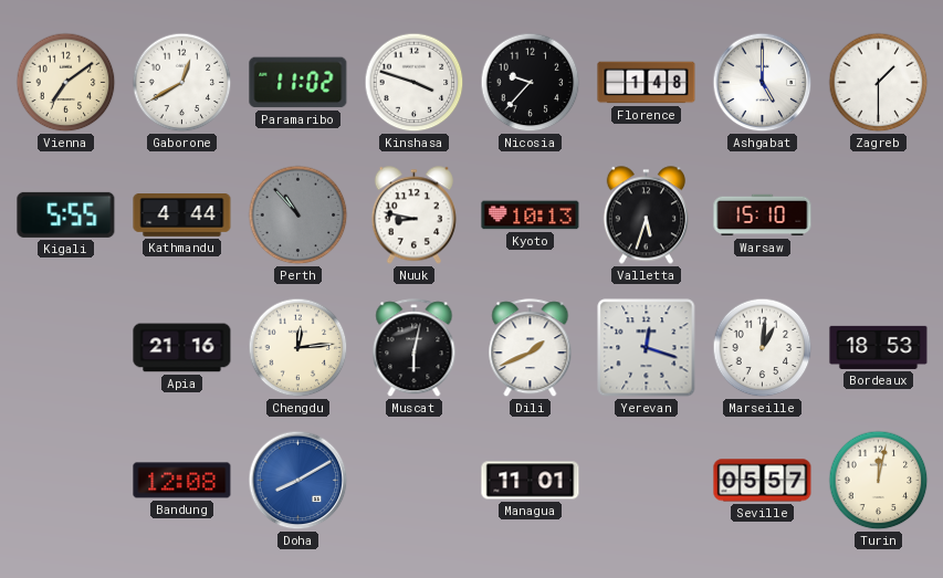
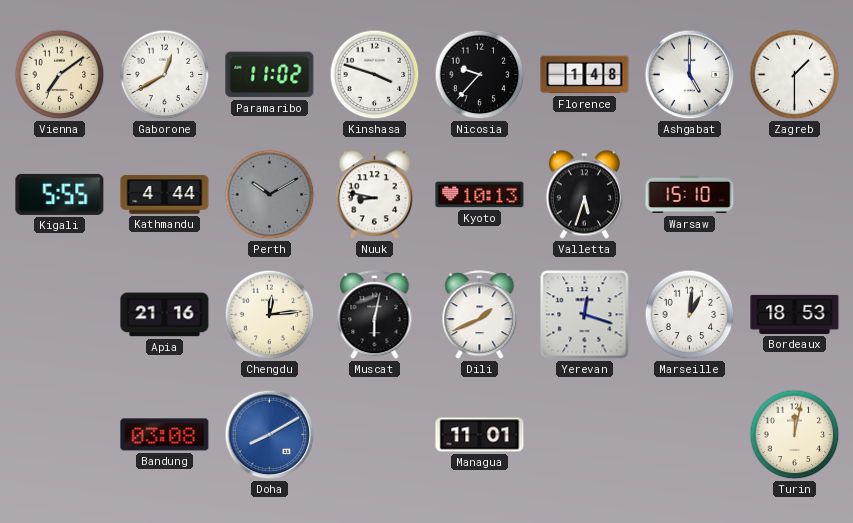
Perth: 10:53 -> 10:10
Bandung: 12:08 -> 03:08
Seville: 05:57 -> none
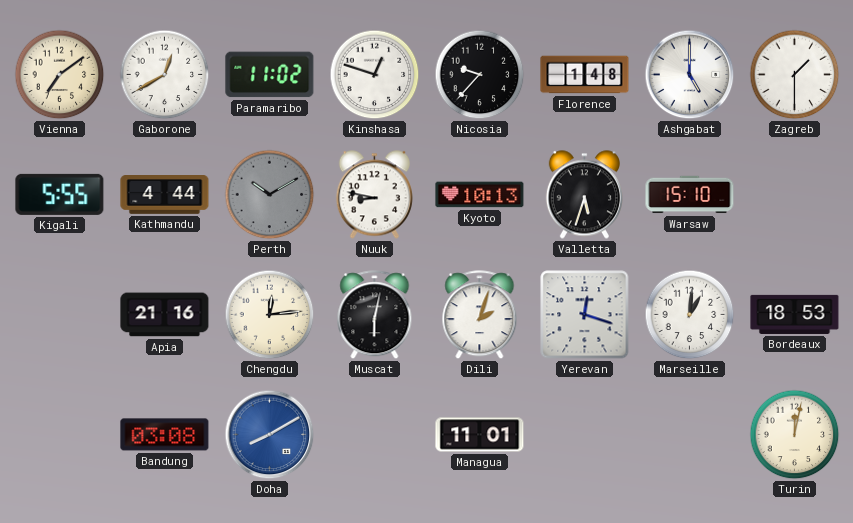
Kinshasa: 3:48 -> 12:48
Dili: 1:41 -> 2:03
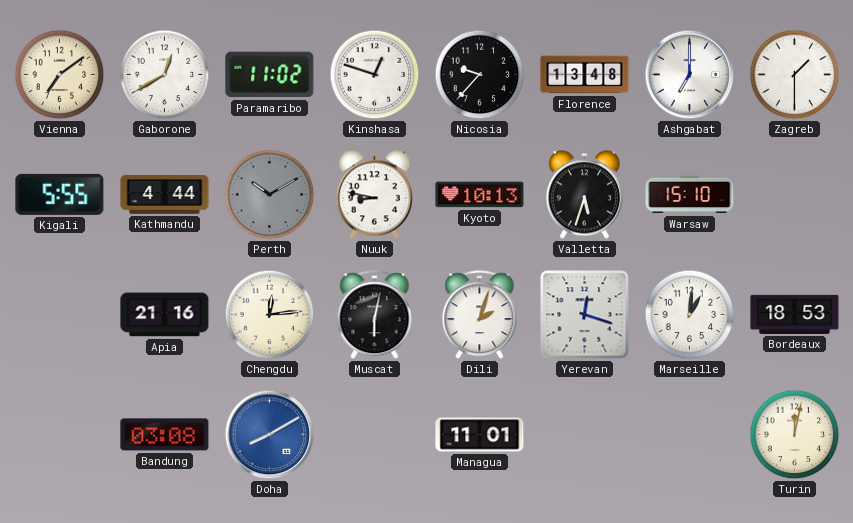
Florence: 1:48 -> 13:48
Ashgabat: 5:00 -> 7:00
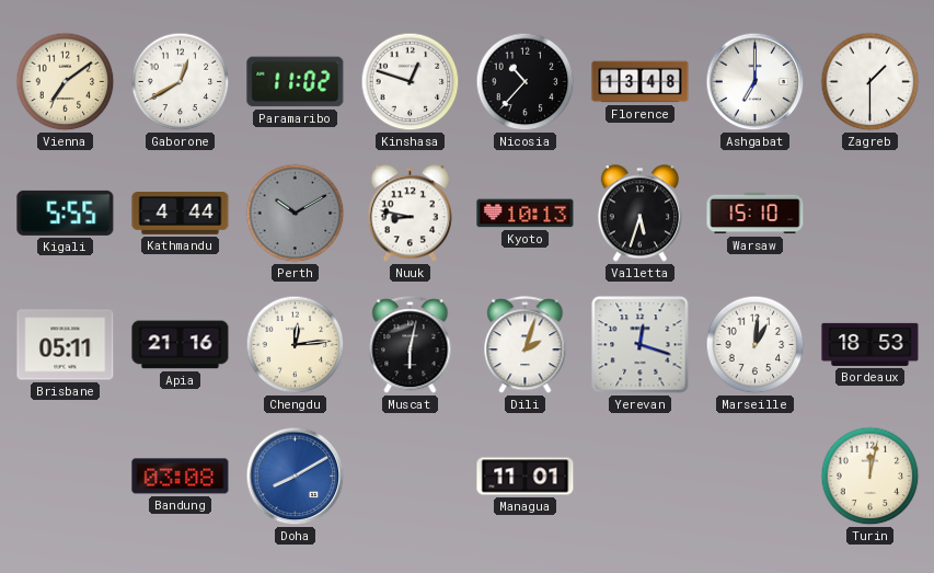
Nicosia: 9:37 -> 10:37
Brisbane: none -> 05:11
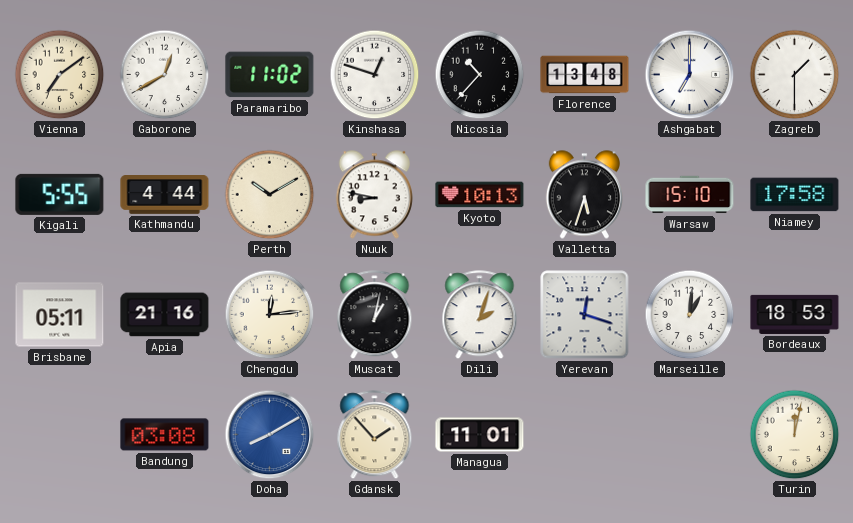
Perth dial: grey -> cream
Niamey: none -> 17:58
Muscat: 6:02 -> 1:02
Gdansk: none -> 1:53
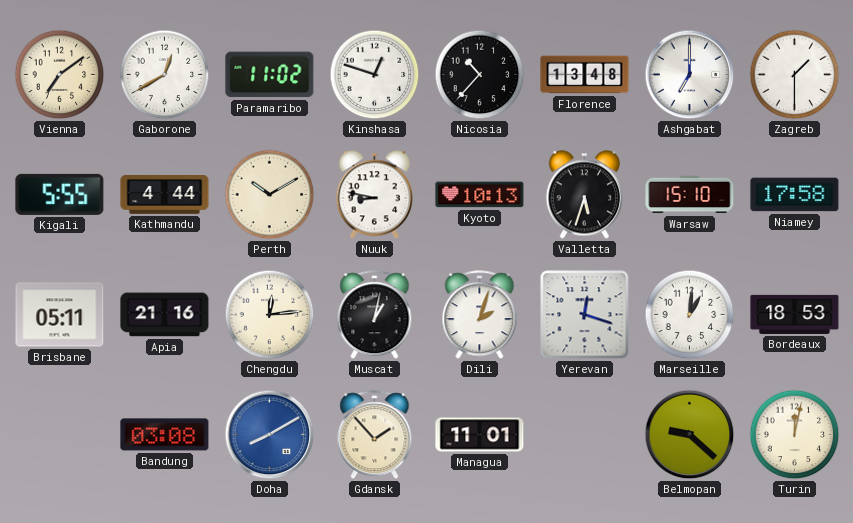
Belmopan: none -> 9:22
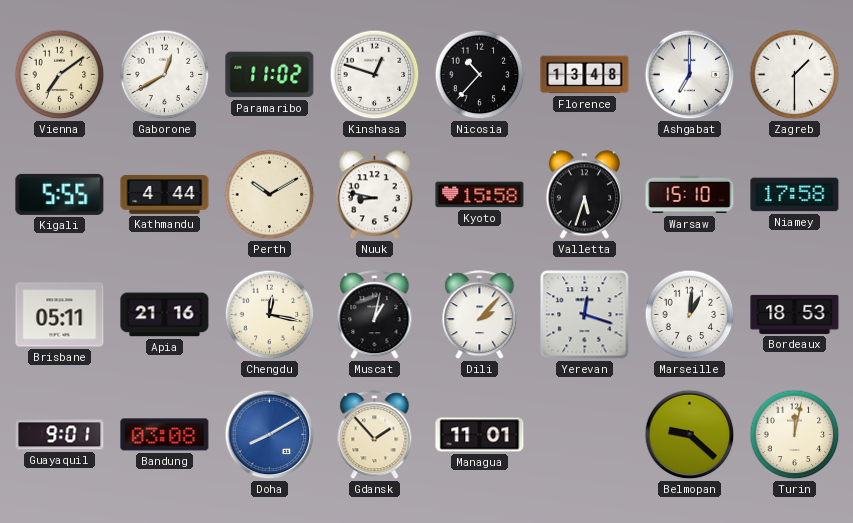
Kyoto: 10:13 -> 15:58
Chengdu: 12:14 -> 12:17
Dili: 2:03 -> 2:07
Guayaquil: none -> 9:01
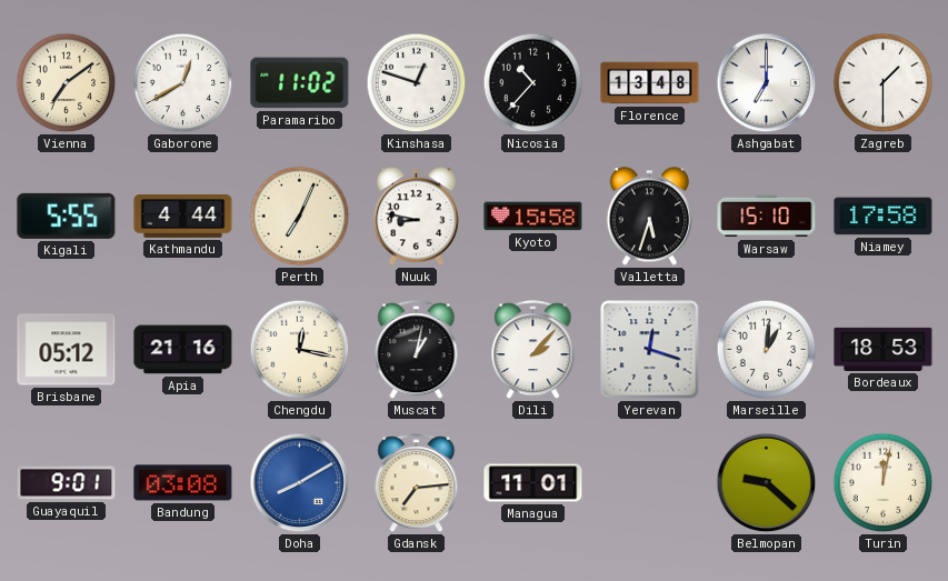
Perth: 10:10 -> 7:04
Brisbane: 05:11 -> 05:12
Gdansk: 1:53 -> 7:14
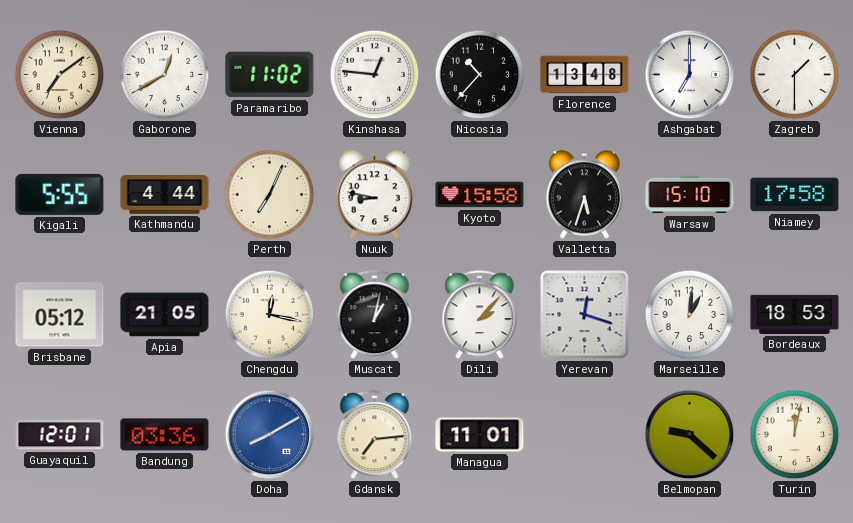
Kinshasa: 12:48 -> 12:46
Apia: 21:16 -> 21:05
Guayaquil: 9:01 -> 12:01
Bandung: 03:08 -> 03:36
